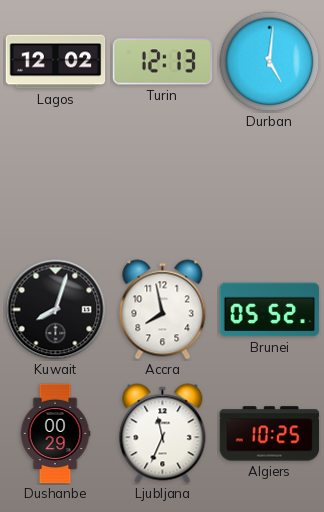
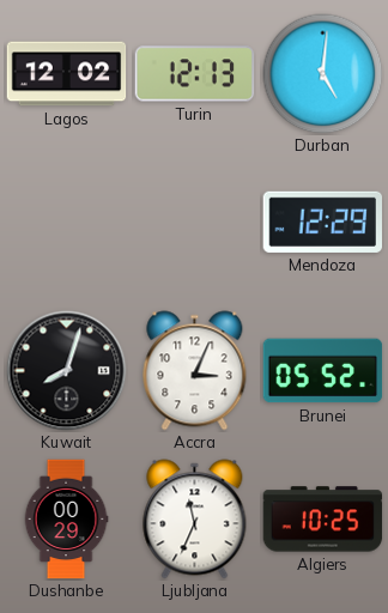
Mendoza: none -> 12:29
Accra: 7:58 -> 3:04
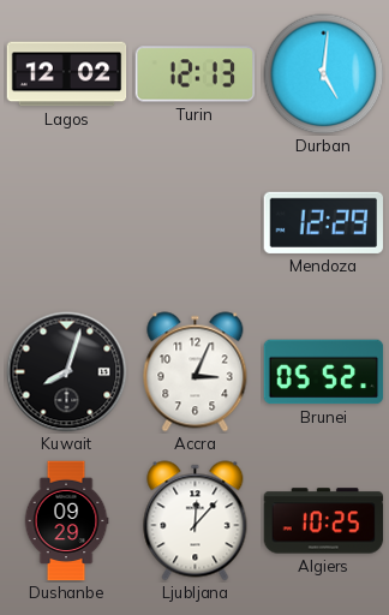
Dushanbe: 00:29 -> 09:29
Ljubljana: 11:34 -> 12:07
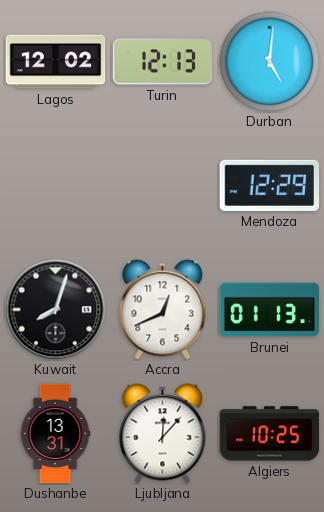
Accra: 3:04 -> 12:41
Brunei: 05:52 -> 01:13
Dushanbe: 09:29 -> 13:31
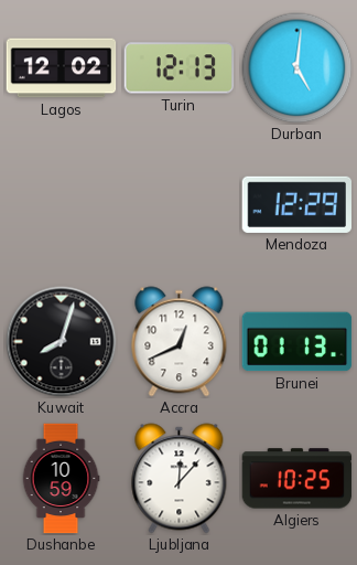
Dushanbe: 13:31 -> 10:59
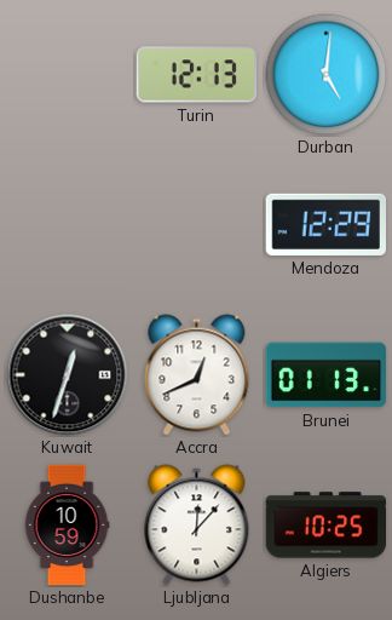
Lagos: 12:02 -> none
Kuwait: 8:03 -> 12:33
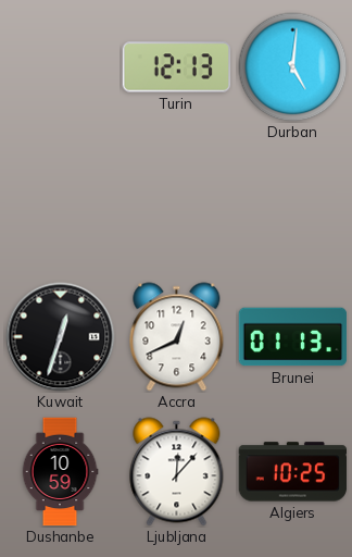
Mendoza: 12:29 -> none
